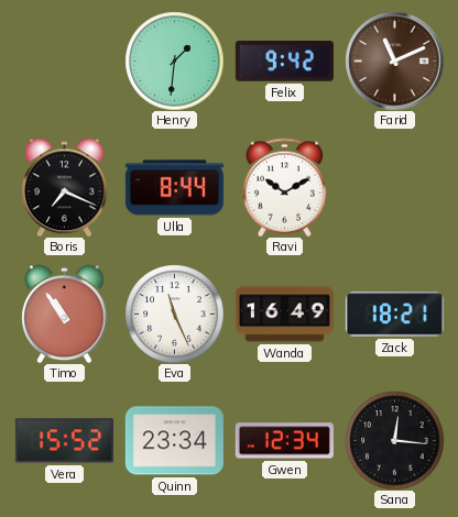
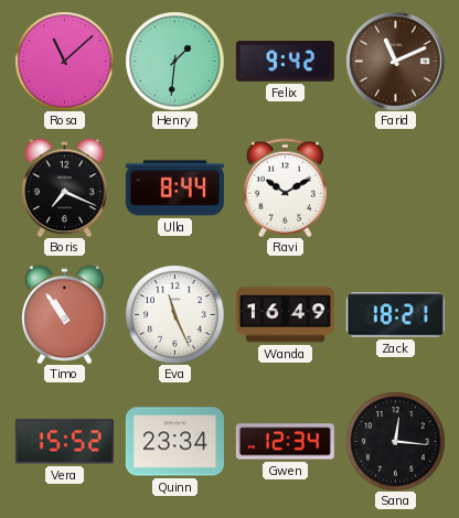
Rosa: none -> 11:08
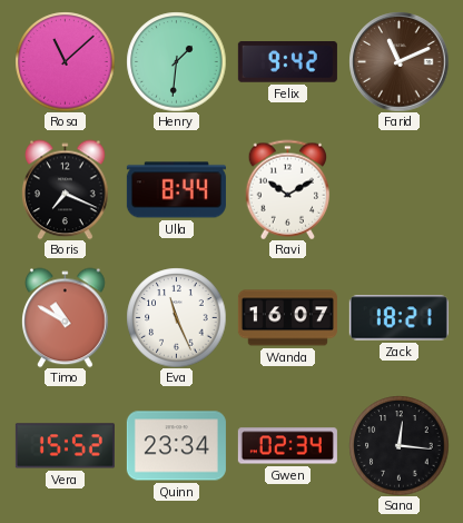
Timo: 10:54 -> 10:50
Wanda: 16:49 -> 16:07
Gwen: 12:34 -> 02:34
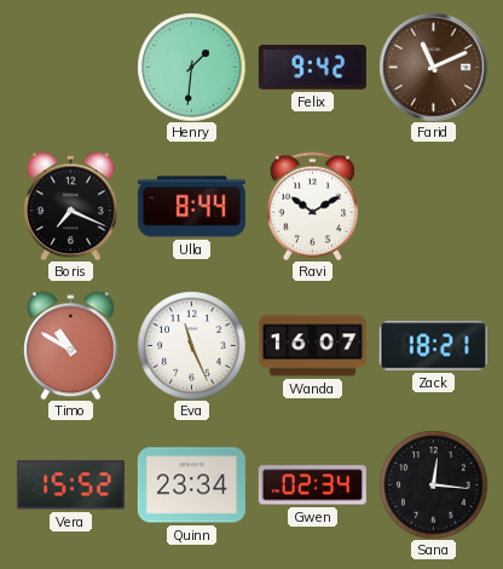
Rosa: 11:08 -> none
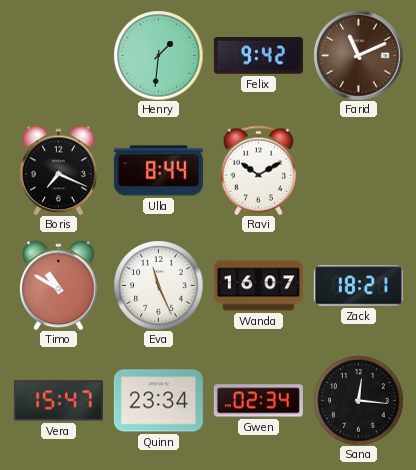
Vera: 15:52 -> 15:47
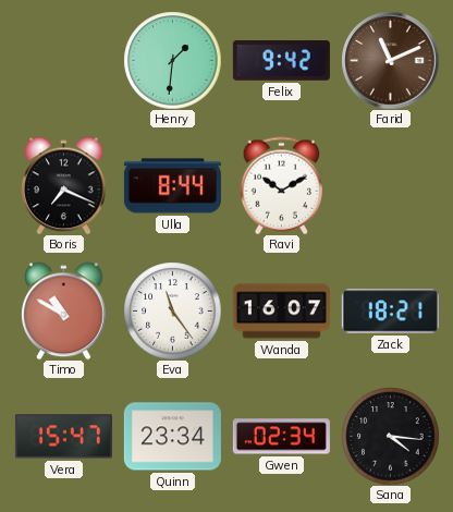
Eva: 11:26 -> 11:24
Sana: 12:16 -> 4:16
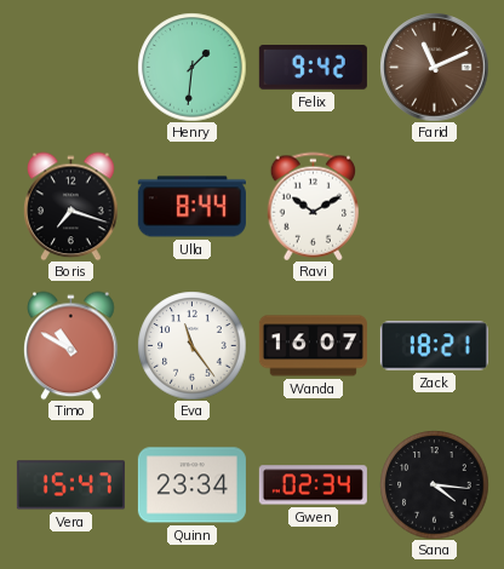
Boris: 7:19 -> 7:18
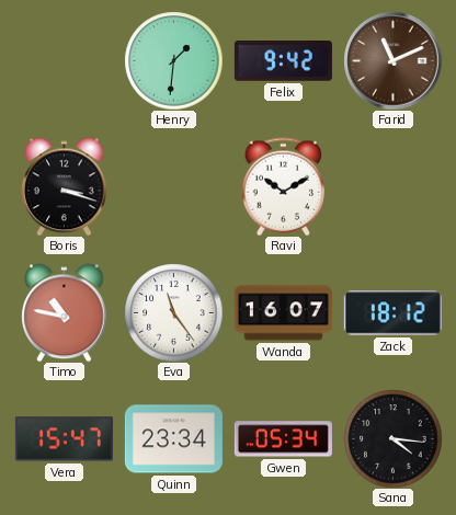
Boris: 7:18 -> 3:18
Ulla: 8:44 -> none
Timo: 10:50 -> 10:47
Zack: 18:21 -> 18:12
Gwen: 02:34 -> 05:34
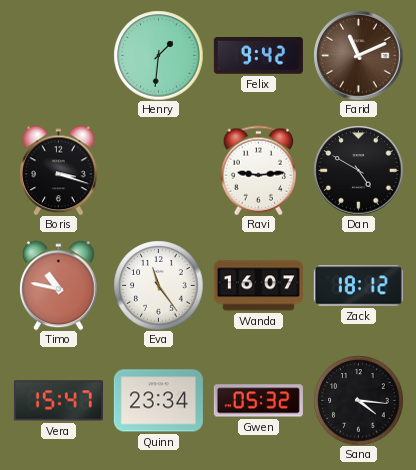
Ravi: 10:10 -> 9:14
Dan: none -> 4:50
Gwen: 05:34 -> 05:32
